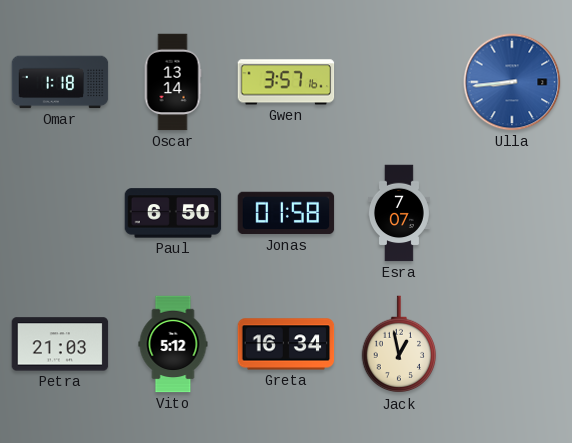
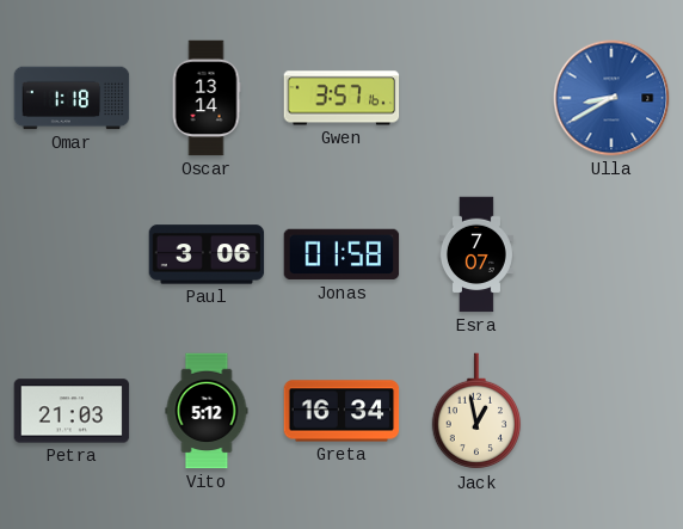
Ulla: 8:44 -> 8:40
Paul: 6:50 -> 3:06
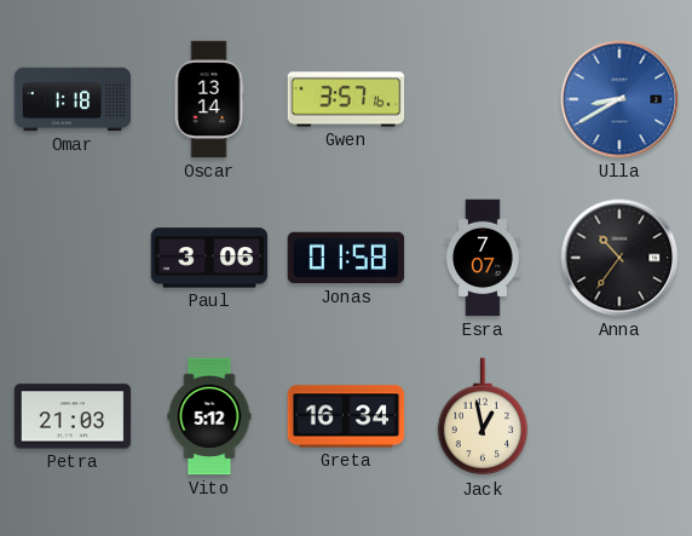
Anna: none -> 10:36
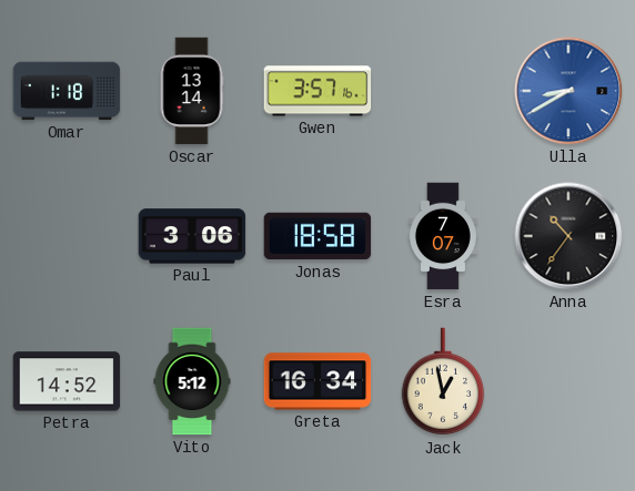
Jonas: 01:58 -> 18:58
Petra: 21:03 -> 14:52
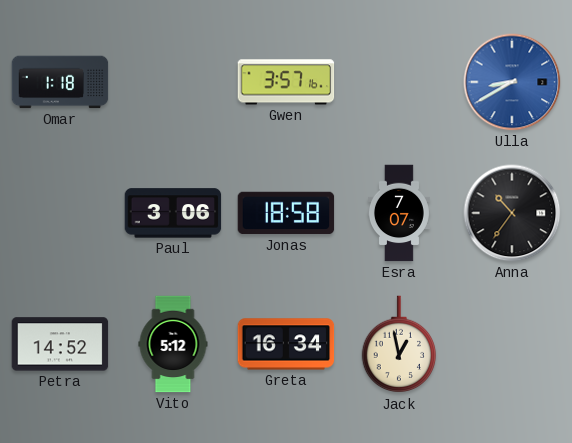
Oscar: 13:14 -> none
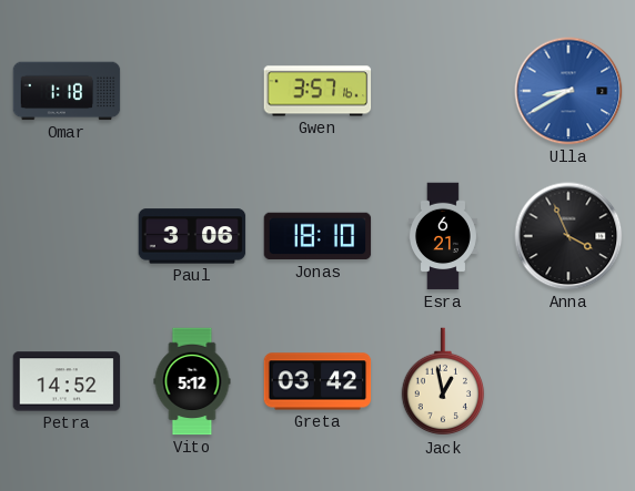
Jonas: 18:58 -> 18:10
Esra: 7:07 -> 6:21
Anna: 10:36 -> 3:56
Greta: 16:34 -> 03:42
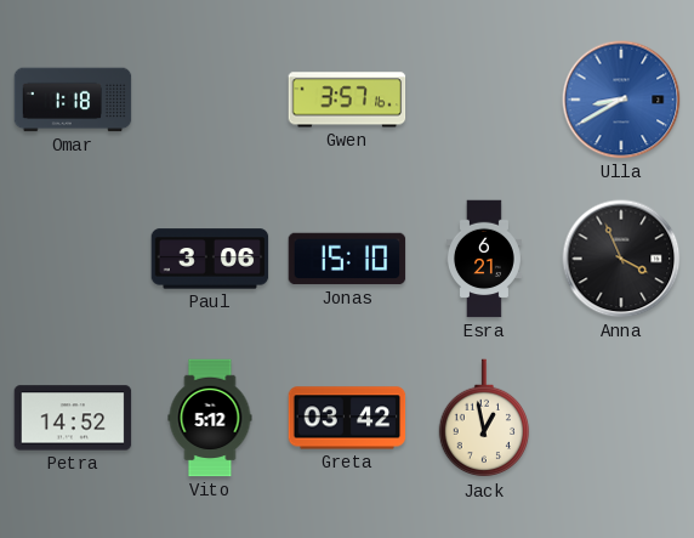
Jonas: 18:10 -> 15:10
